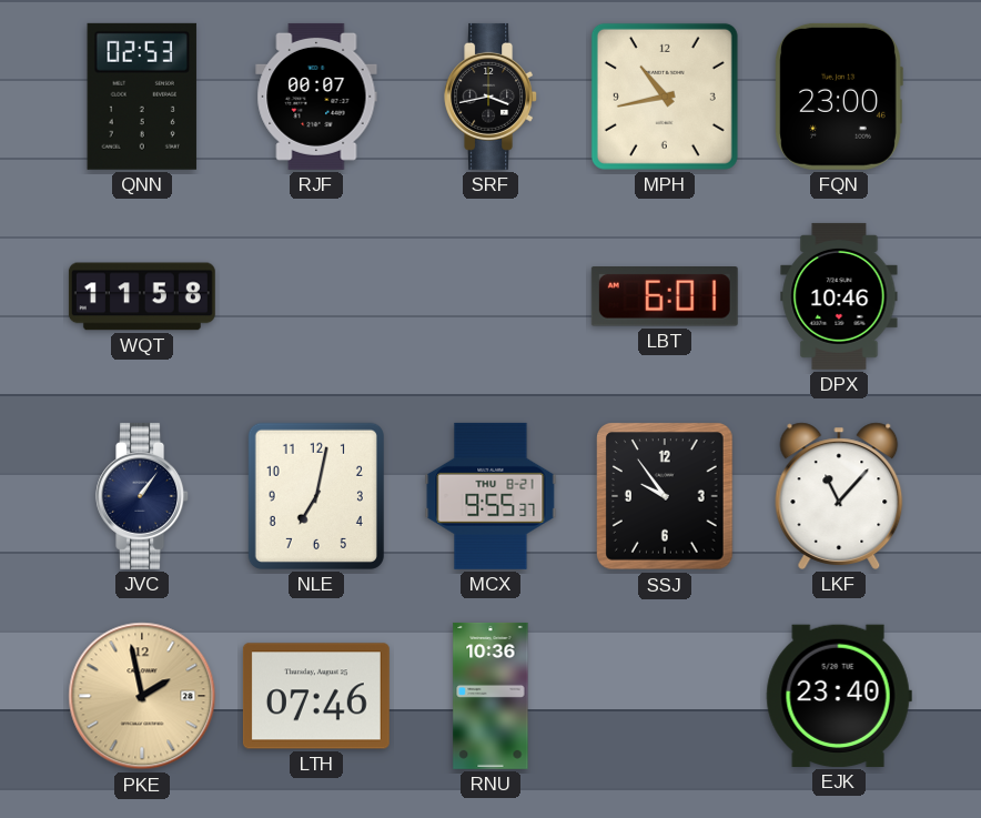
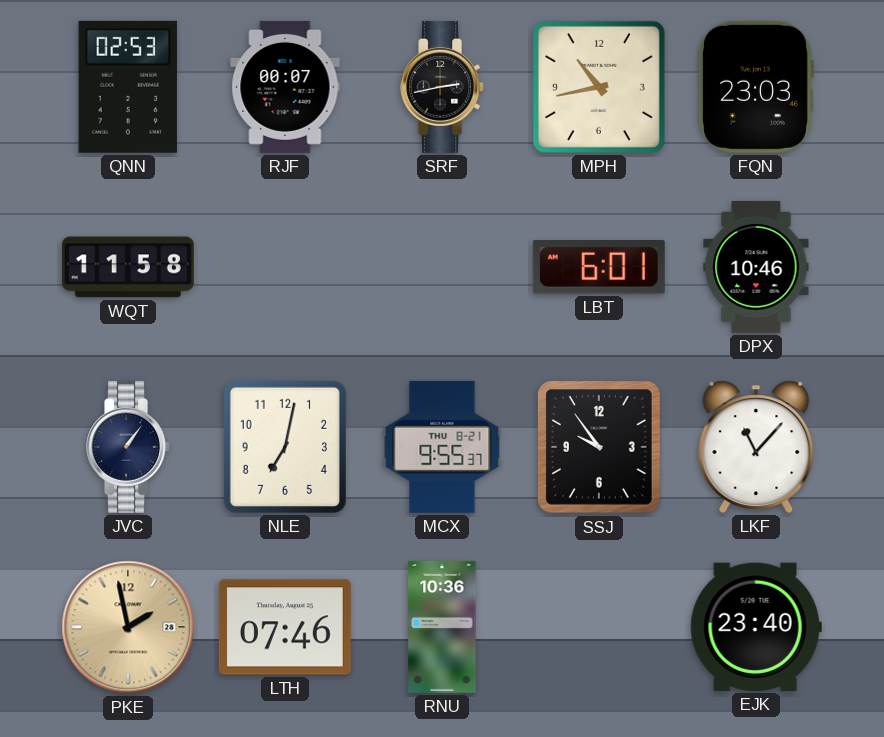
SRF: 3:43 -> 2:43
FQN: 23:00 -> 23:03
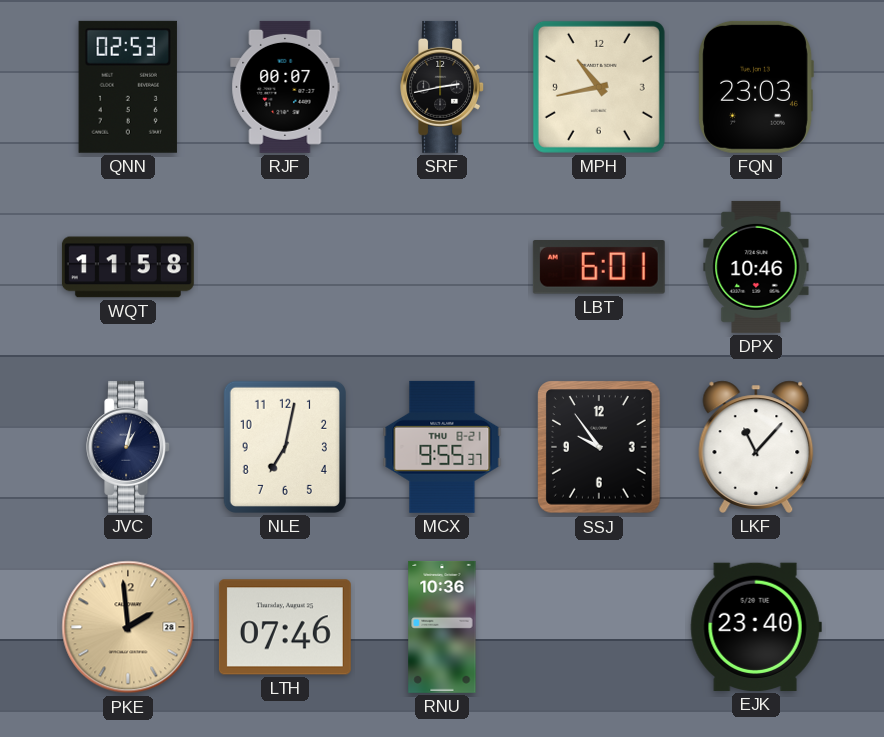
JVC: 1:06 -> 1:02
PKE: 1:58 -> 1:59
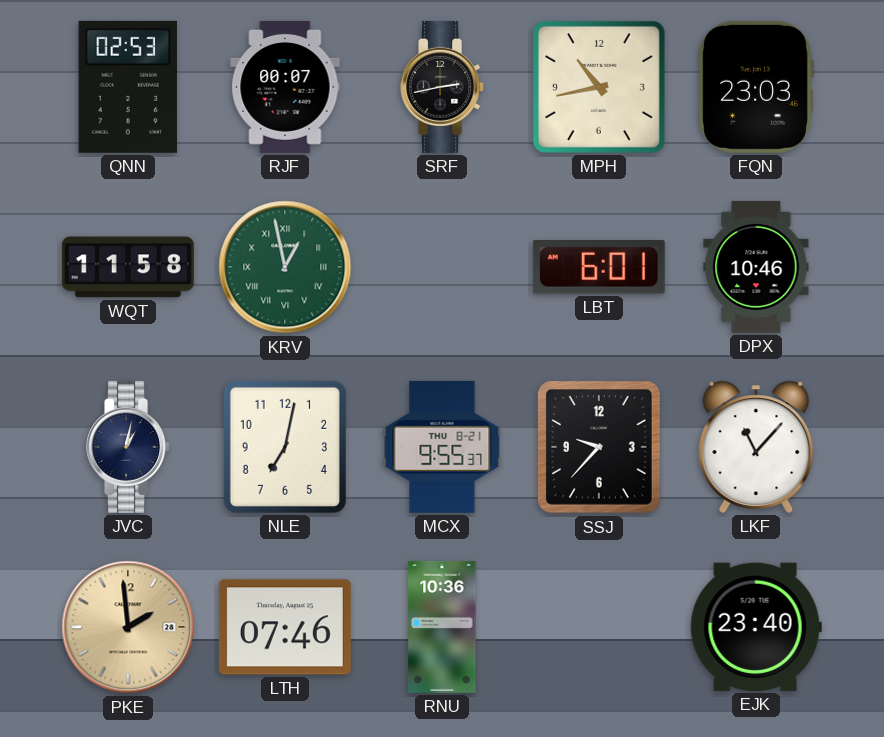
KRV: none -> 12:58
SSJ: 9:54 -> 9:37
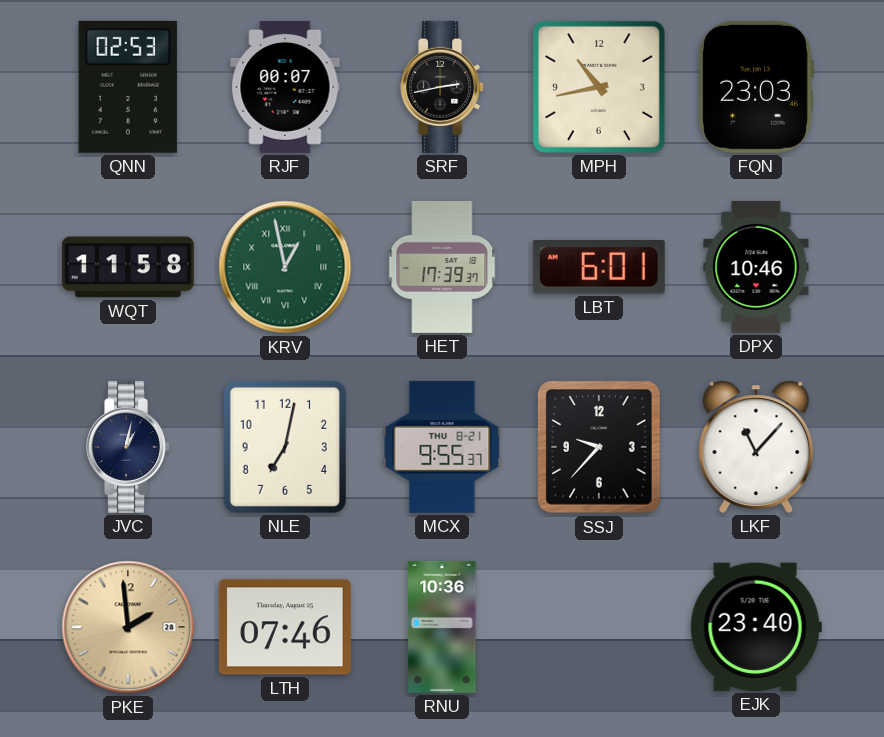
HET: none -> 17:39
